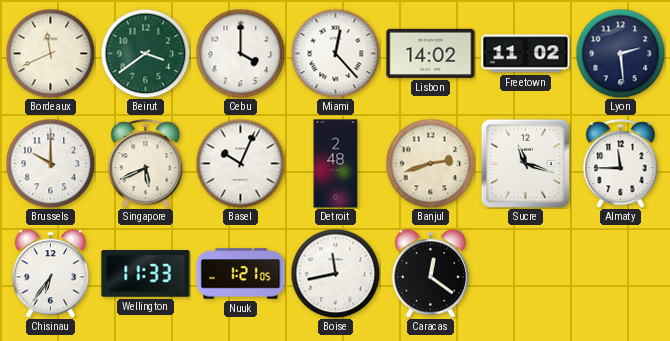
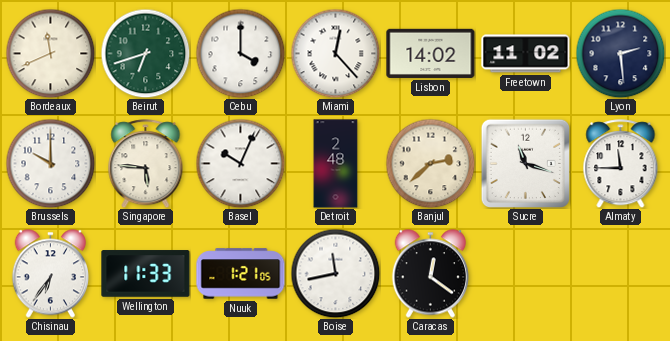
Beirut: 3:39 -> 6:42
Singapore: 5:41 -> 5:46
Banjul: 2:42 -> 2:38
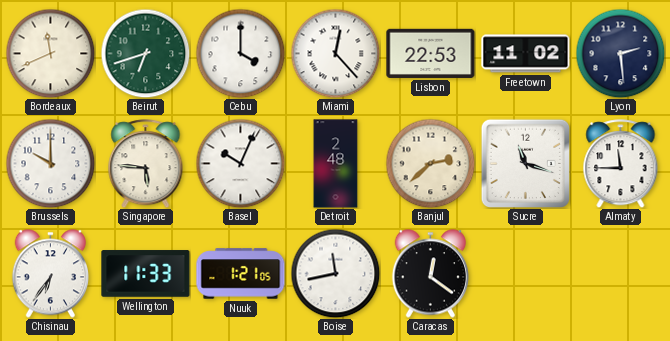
Lisbon: 14:02 -> 22:53
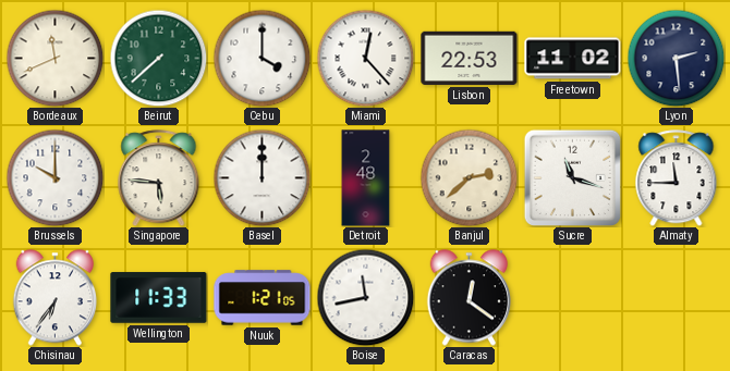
Beirut: 6:42 -> 7:38
Basel: 10:04 -> 12:00
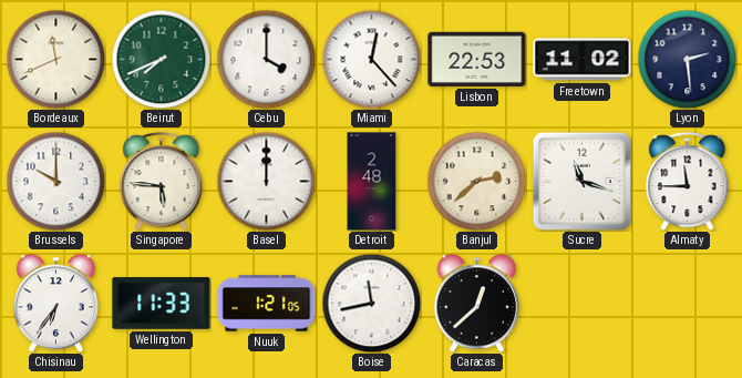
Beirut: 7:38 -> 7:41
Caracas: 12:21 -> 12:38
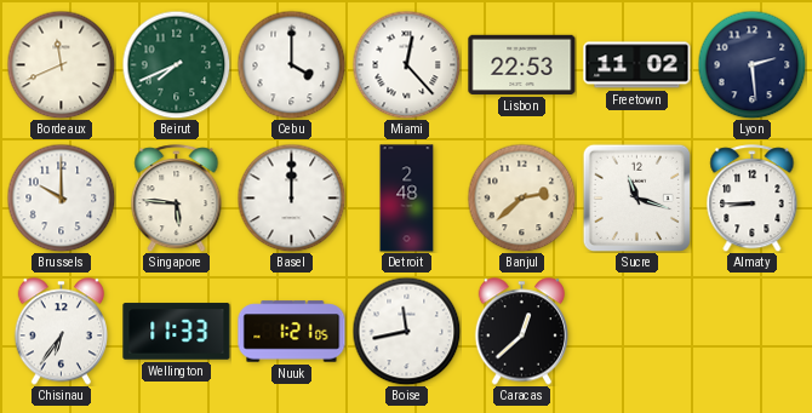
Almaty: 11:45 -> 8:45
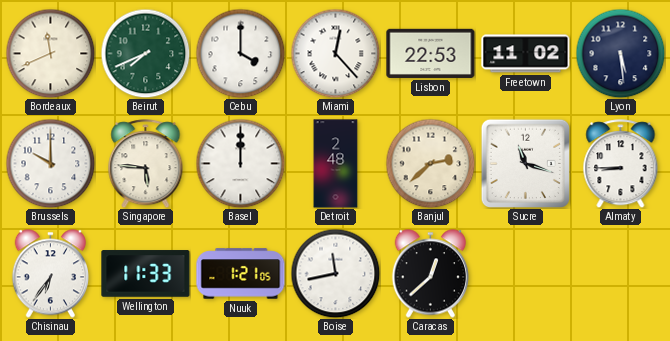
Lyon: 2:29 -> 5:29
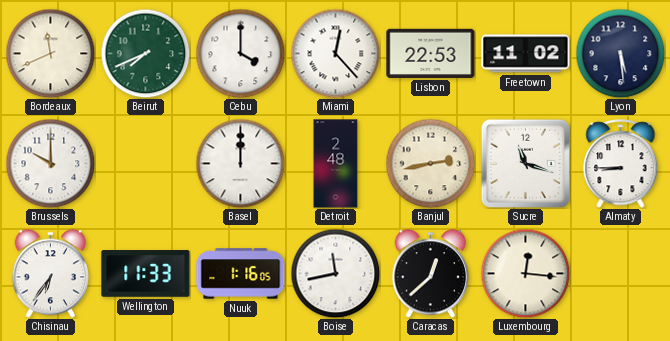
Singapore: 5:46 -> none
Banjul: 2:38 -> 2:43
Nuuk: 1:21 -> 1:16
Luxembourg: none -> 12:16
